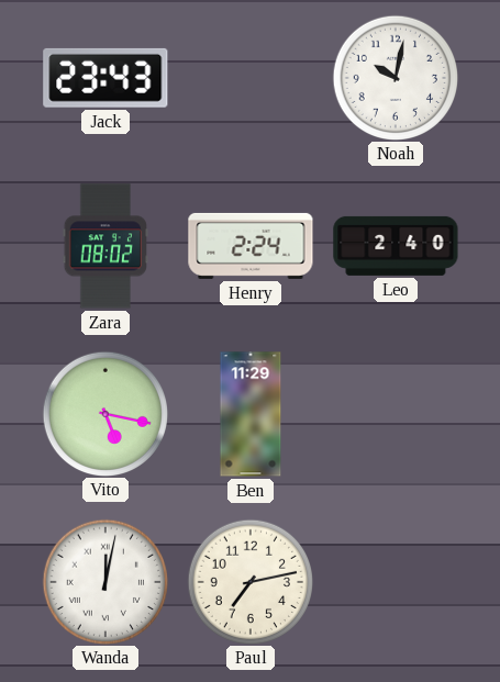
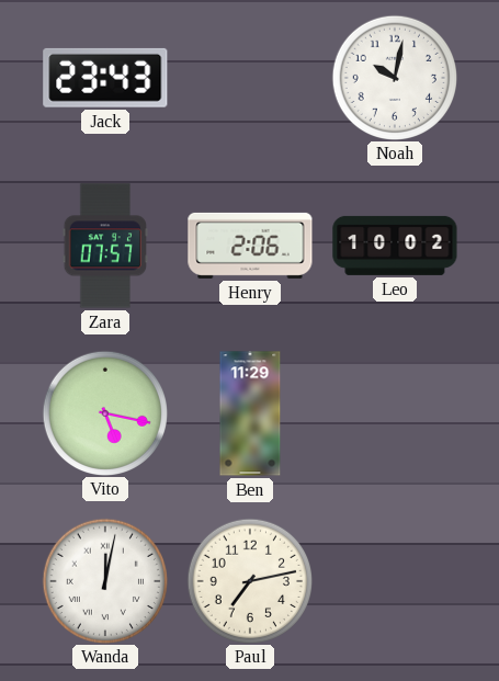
Zara: 08:02 -> 07:57
Henry: 2:24 -> 2:06
Leo: 2:40 -> 10:02
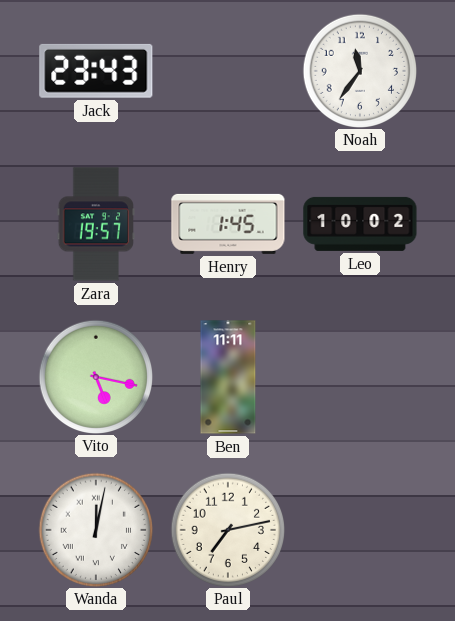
Noah: 10:02 -> 11:36
Zara: 07:57 -> 19:57
Henry: 2:06 -> 1:45
Ben: 11:29 -> 11:11
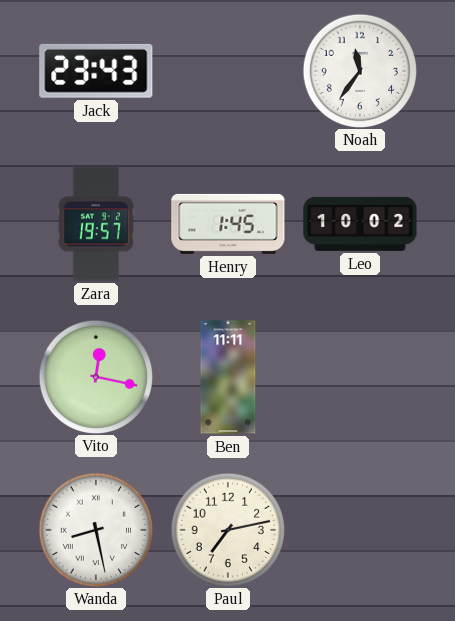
Vito: 5:17 -> 12:17
Wanda: 12:02 -> 8:28
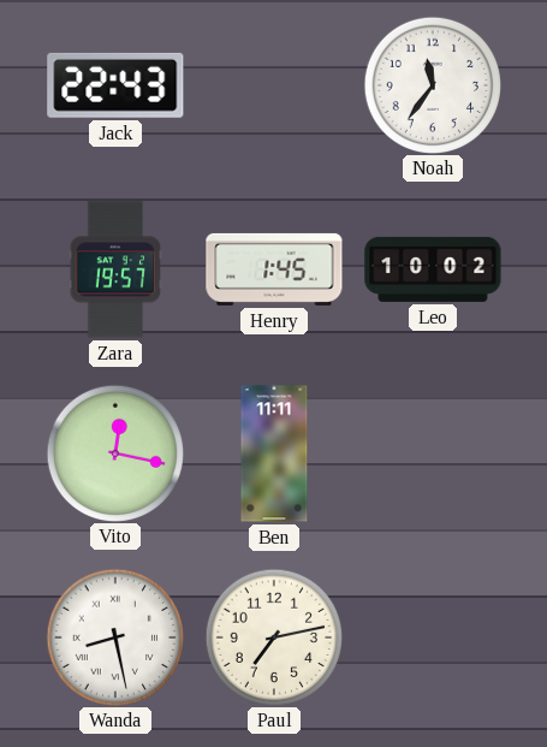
Jack: 23:43 -> 22:43
